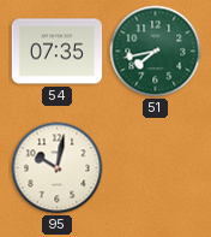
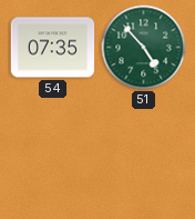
51: 7:43 -> 4:53
95: 10:02 -> none
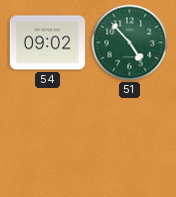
54: 07:35 -> 09:02
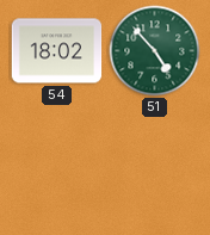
54: 09:02 -> 18:02
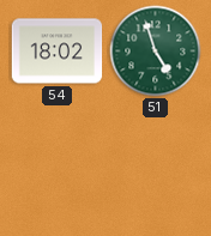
51: 4:53 -> 4:57
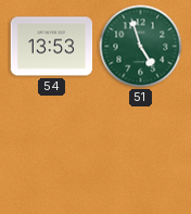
54: 18:02 -> 13:53
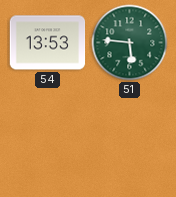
51: 4:57 -> 5:46
